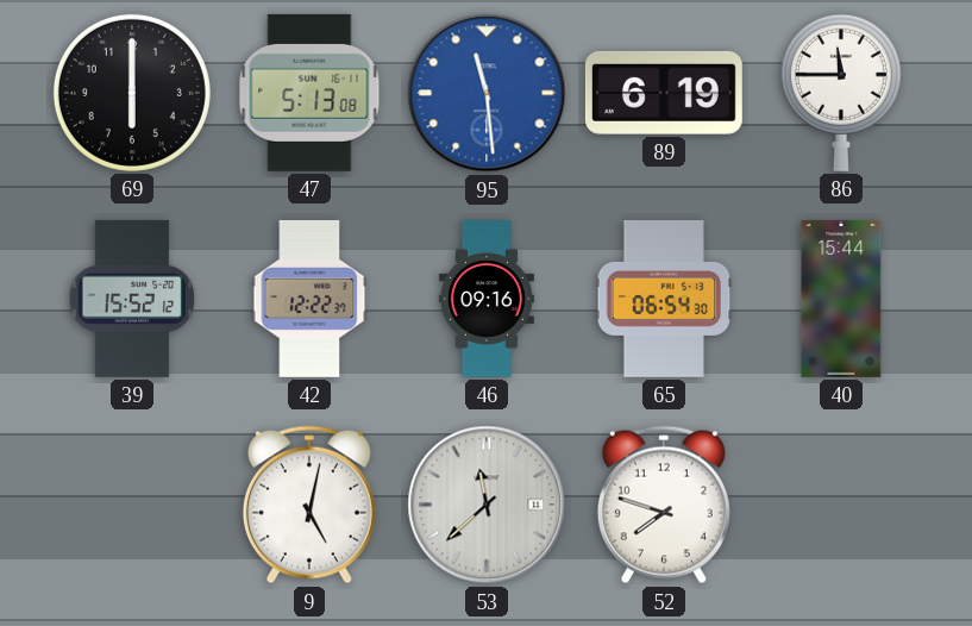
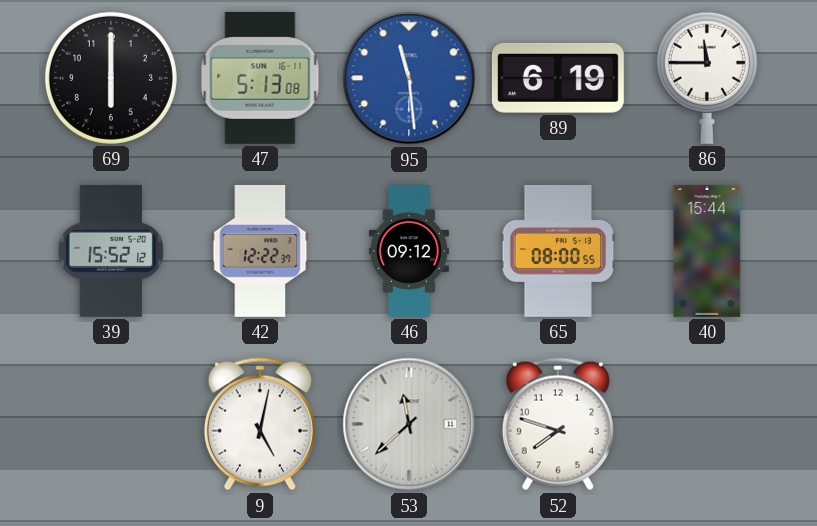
46: 09:16 -> 09:12
65: 06:54 -> 08:00
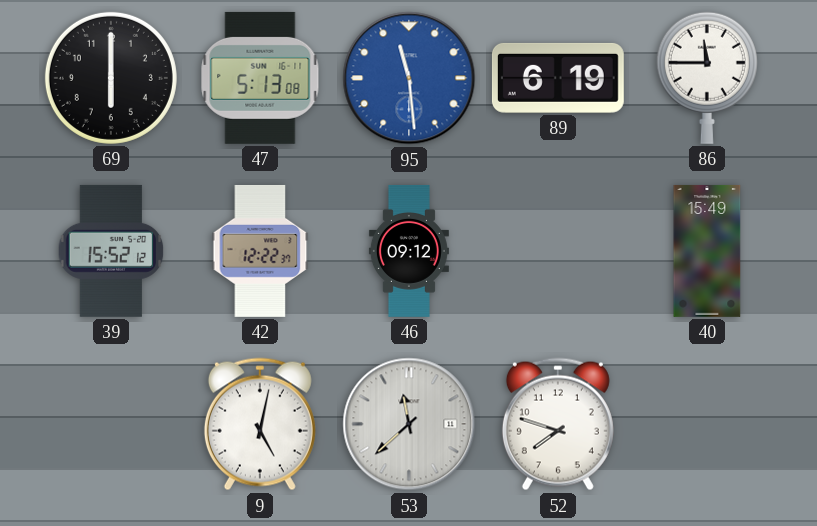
65: 08:00 -> none
40: 15:44 -> 15:49
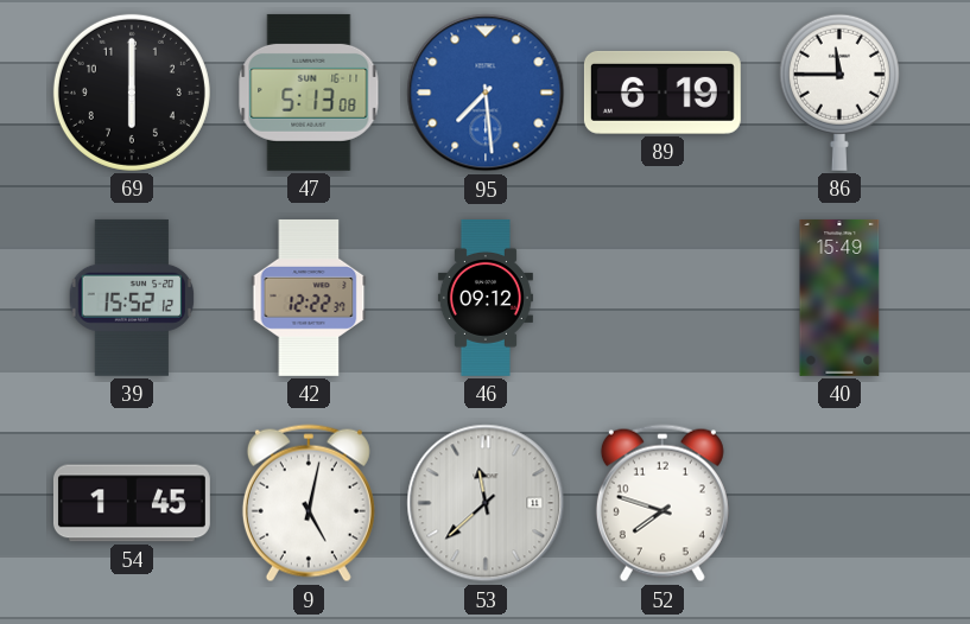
95: 11:29 -> 7:29
54: none -> 1:45
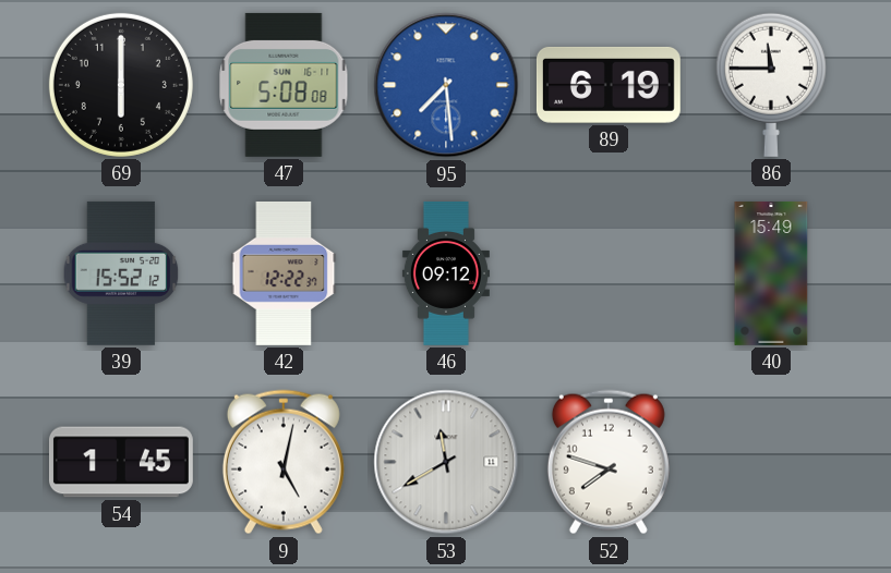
47: 5:13 -> 5:08
53: 11:38 -> 11:40
